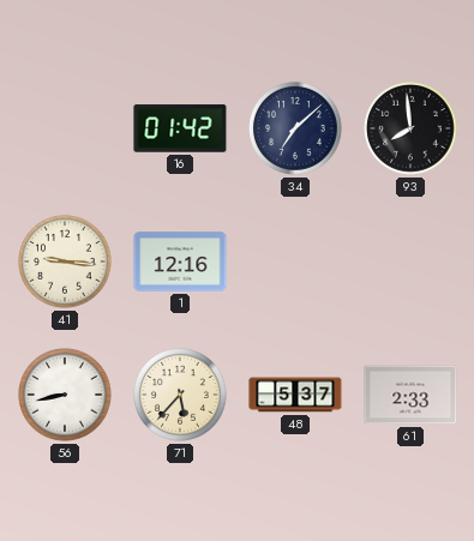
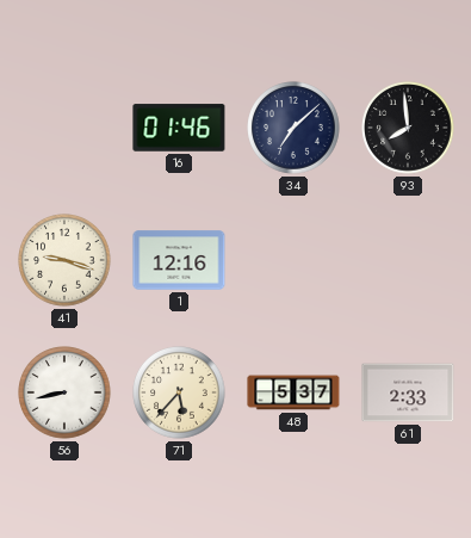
16: 01:42 -> 01:46
41: 9:16 -> 9:18
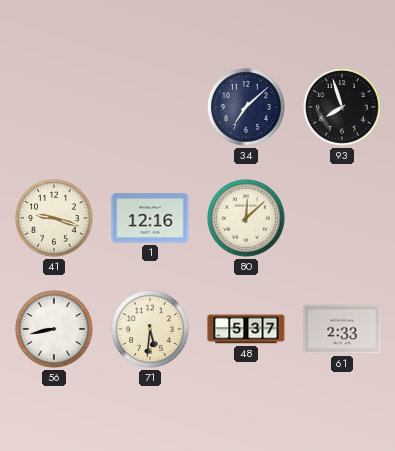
16: 01:46 -> none
93: 7:59 -> 7:57
80: none -> 12:08
71: 5:37 -> 5:31
